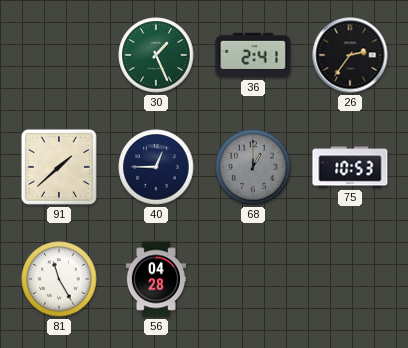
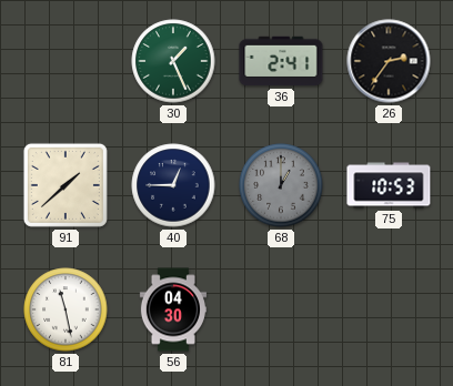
81: 11:25 -> 11:28
56: 04:28 -> 04:30
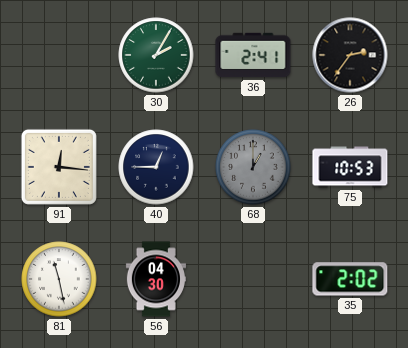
30: 1:26 -> 2:05
91: 1:38 -> 12:16
35: none -> 2:02
